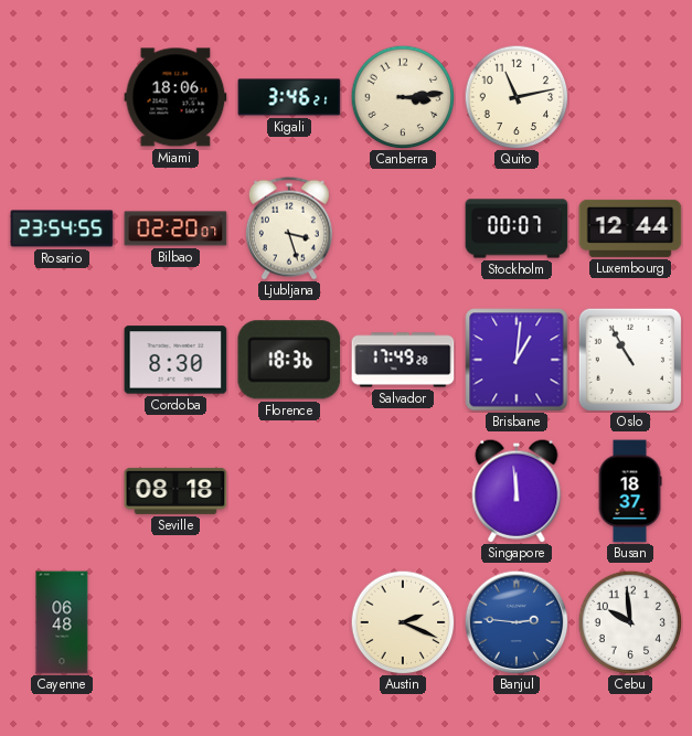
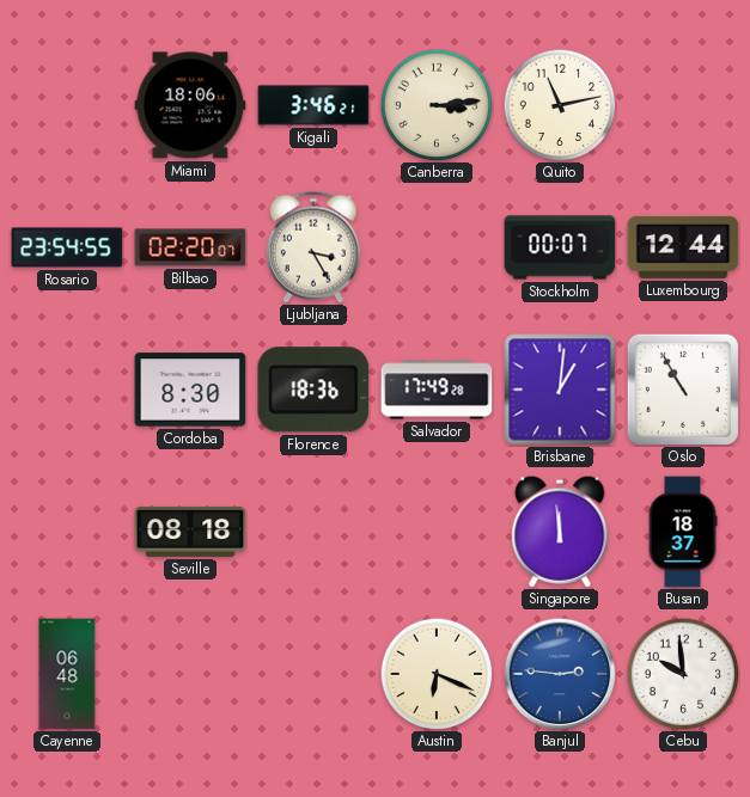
Ljubljana: 3:27 -> 3:25
Austin: 2:19 -> 6:19
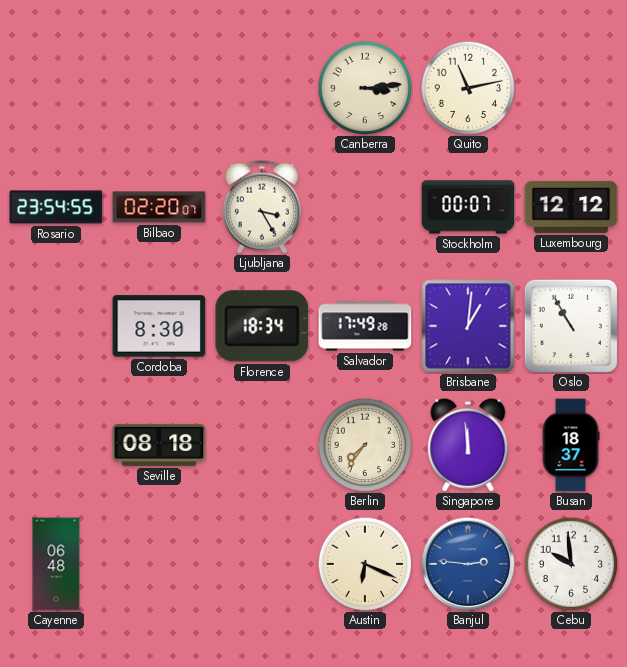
Miami: 18:06 -> none
Kigali: 3:46 -> none
Luxembourg: 12:44 -> 12:12
Florence: 18:36 -> 18:34
Berlin: none -> 7:36
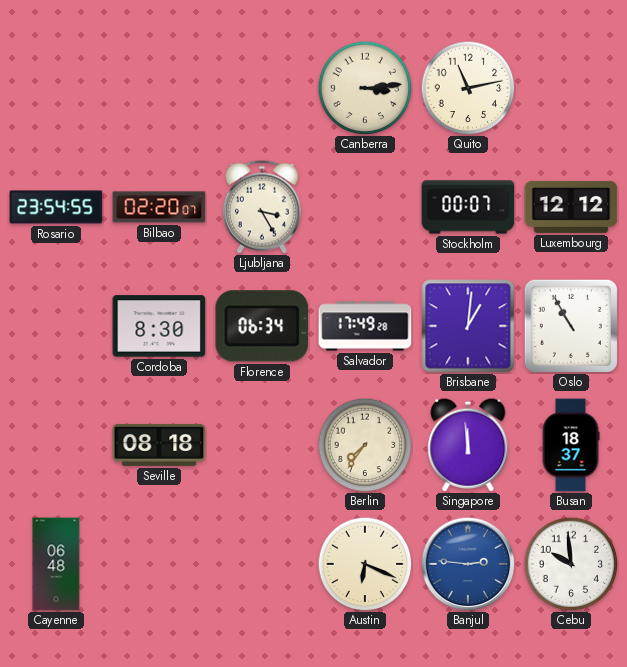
Florence: 18:34 -> 06:34
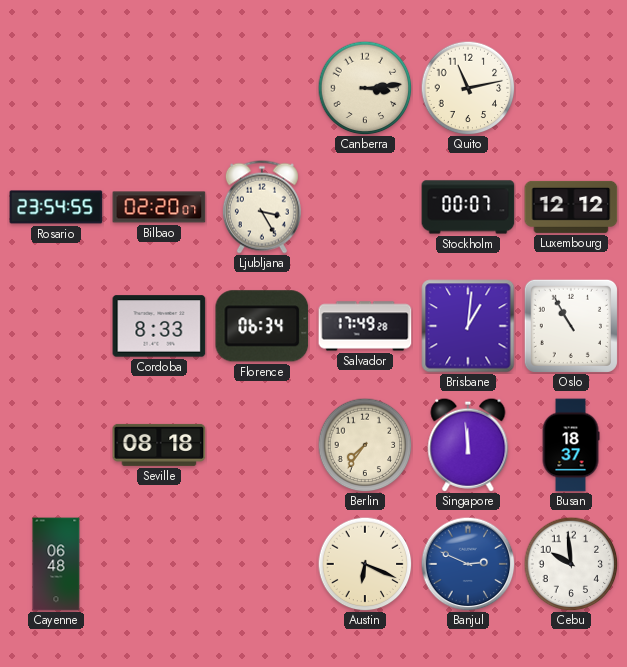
Cordoba: 8:30 -> 8:33
Banjul: 2:46 -> 2:49
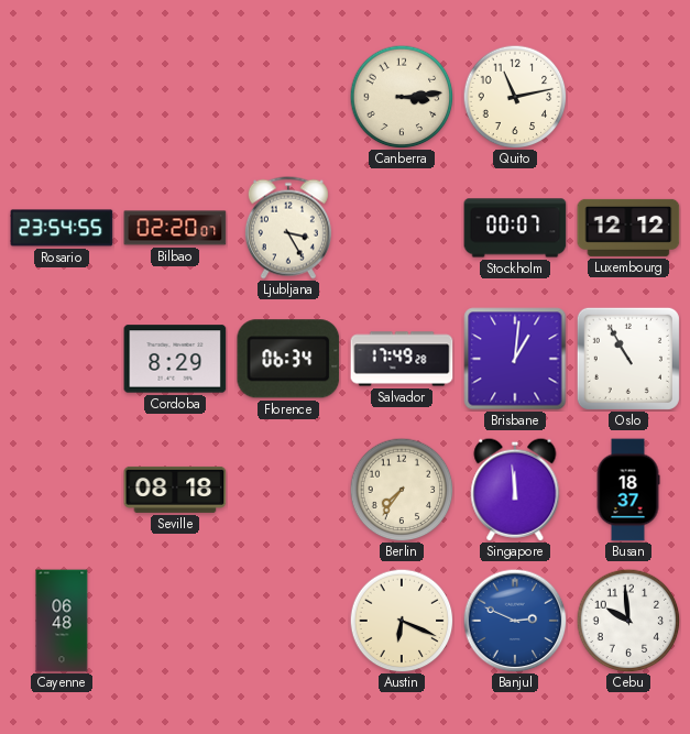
Cordoba: 8:33 -> 8:29
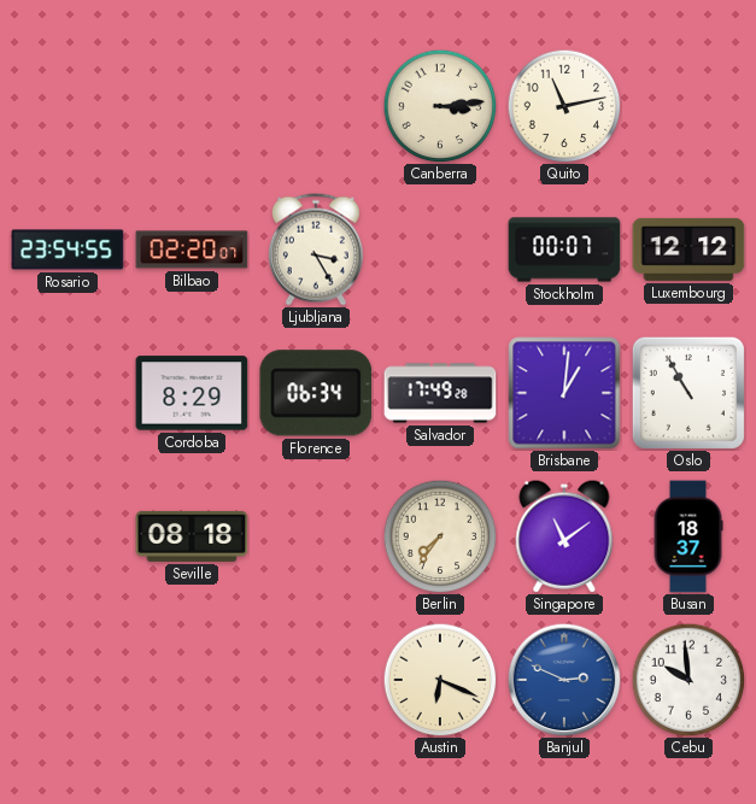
Singapore: 11:59 -> 11:09
Cayenne: 06:48 -> none
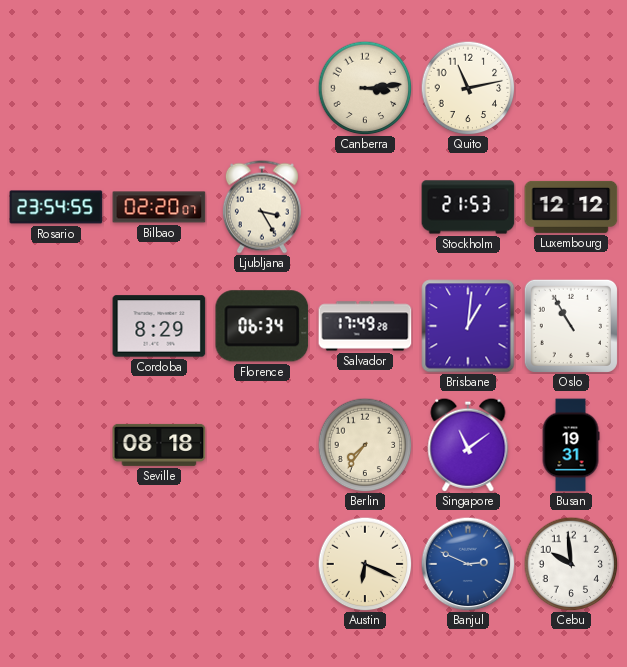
Stockholm: 00:07 -> 21:53
Busan: 18:37 -> 19:31
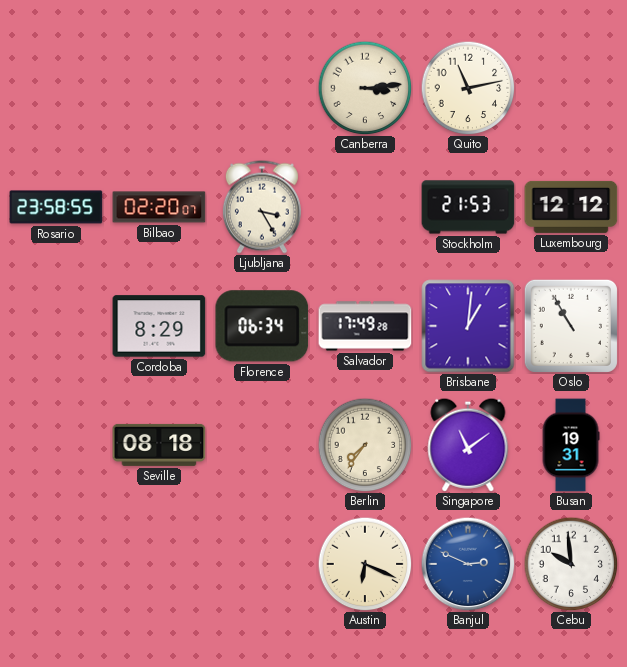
Rosario: 23:54 -> 23:58
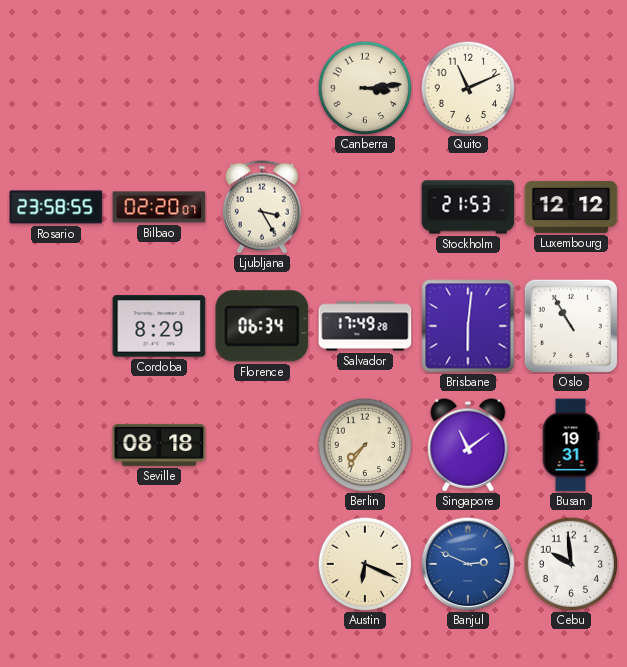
Quito: 11:13 -> 11:11
Brisbane: 1:01 -> 6:01
